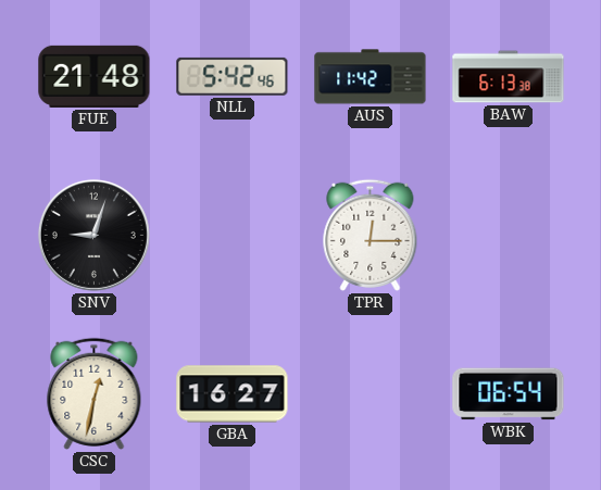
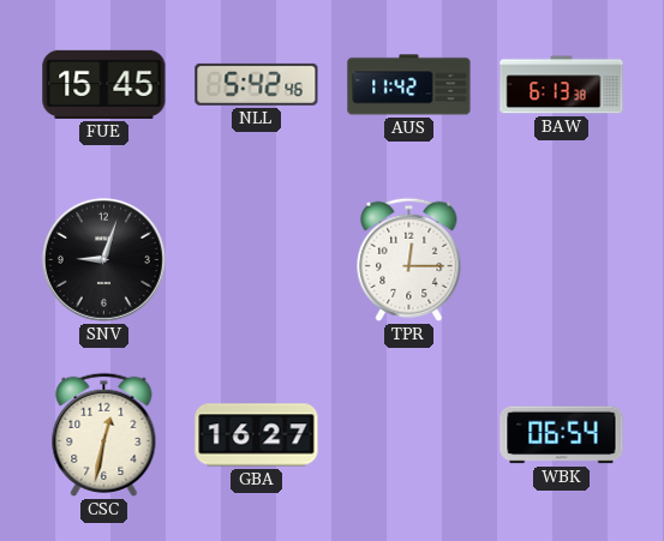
FUE: 21:48 -> 15:45
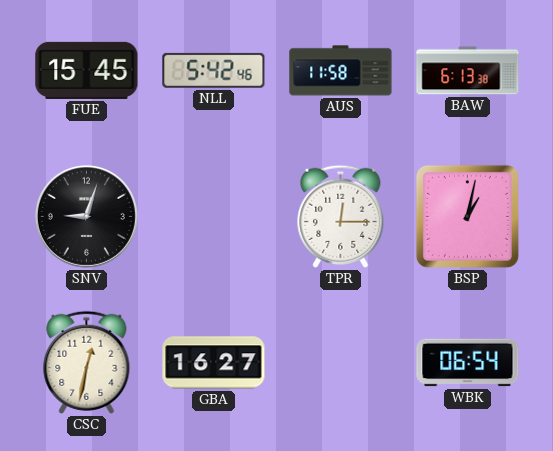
AUS: 11:42 -> 11:58
BSP: none -> 1:02
